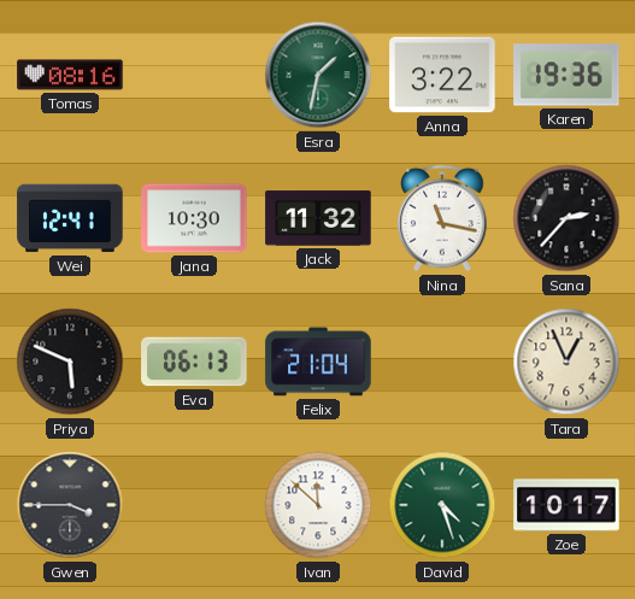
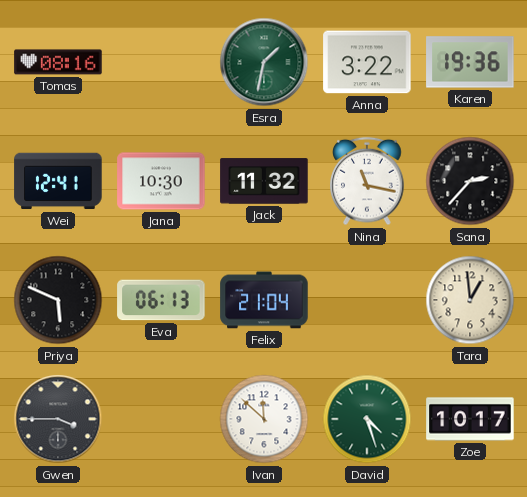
Tara: 12:56 -> 12:59
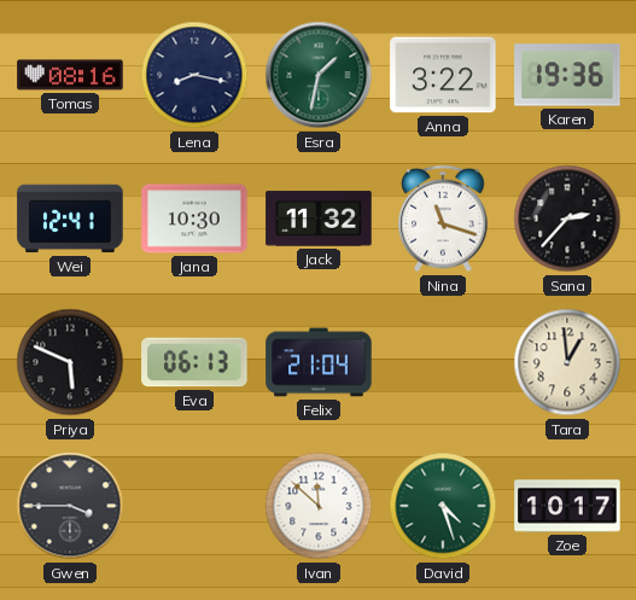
Lena: none -> 8:17
Nina: 11:17 -> 11:18
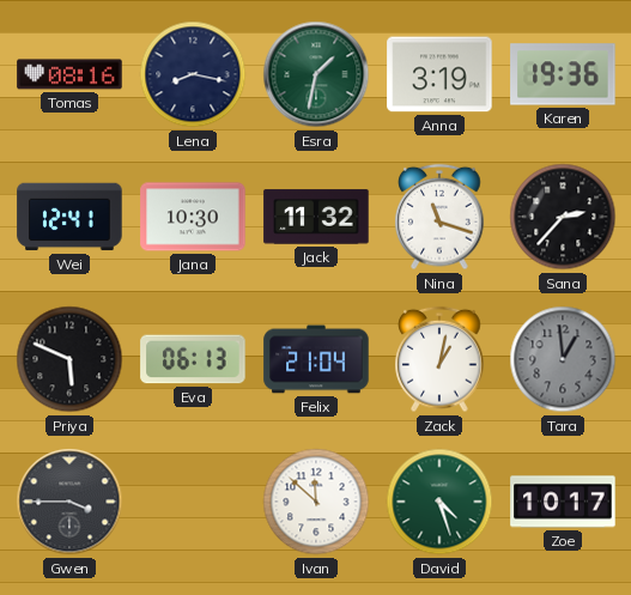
Anna: 3:22 -> 3:19
Zack: none -> 1:02
Tara dial: cream -> grey
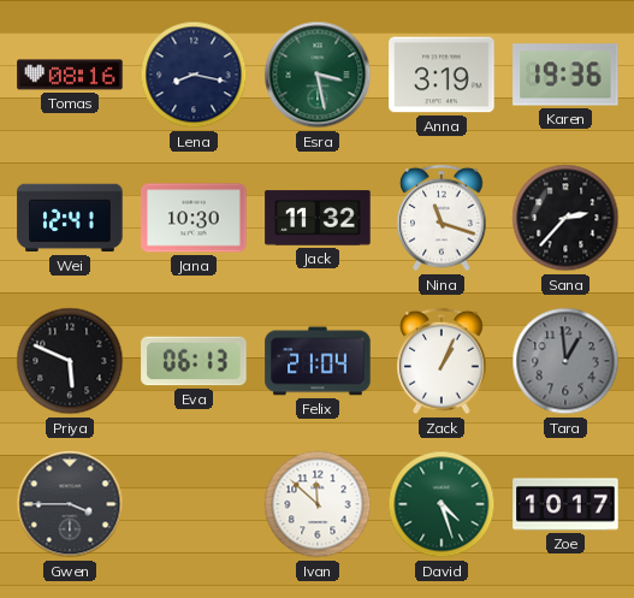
Esra: 1:32 -> 3:28
Zack: 1:02 -> 1:04
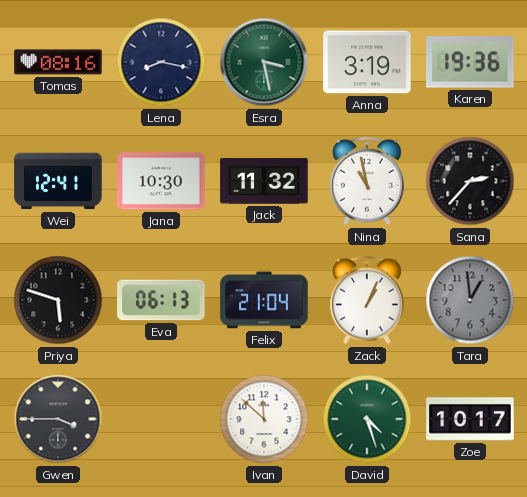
Nina: 11:18 -> 10:58
Priya: 5:49 -> 5:48
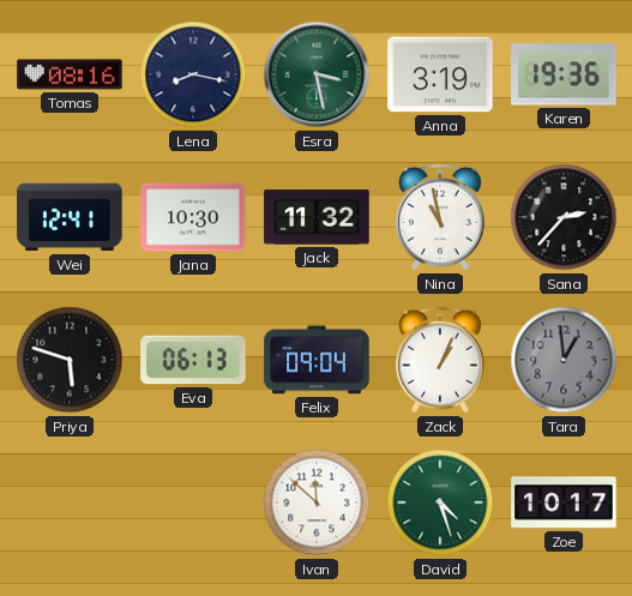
Felix: 21:04 -> 09:04
Gwen: 3:45 -> none
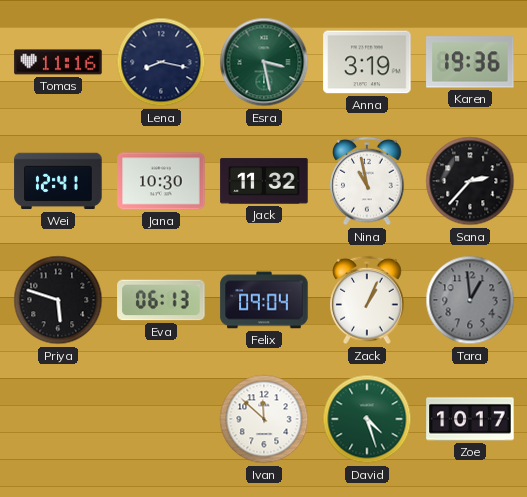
Tomas: 08:16 -> 11:16
